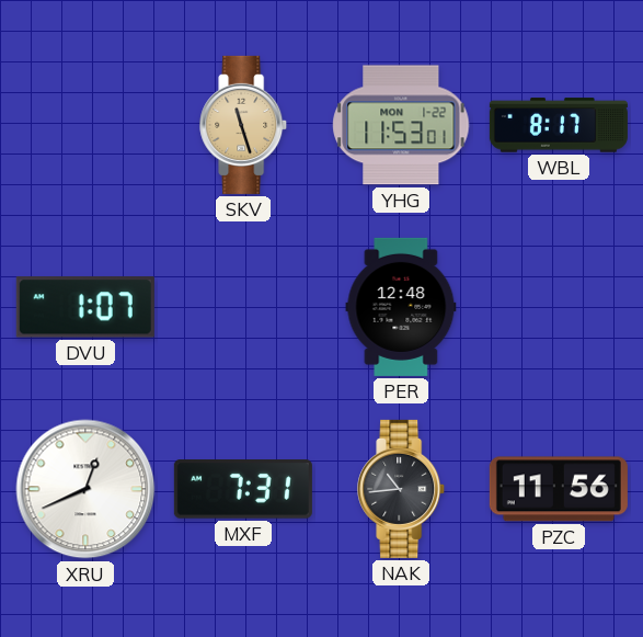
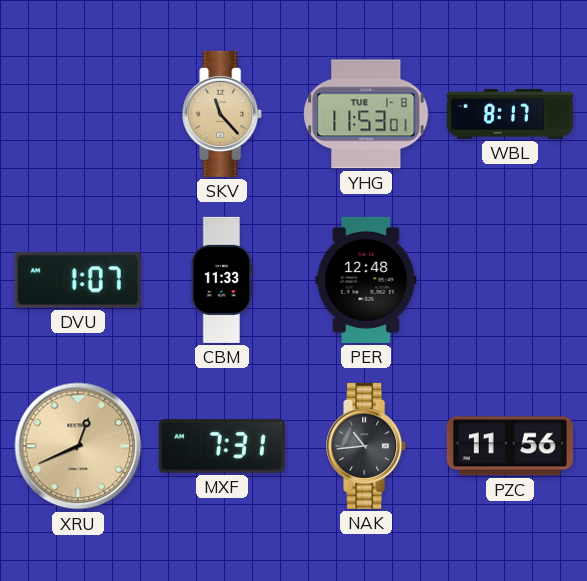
SKV: 11:27 -> 11:23
YHG date: MON 1-22 -> TUE 1-8
CBM: none -> 11:33
XRU dial: white -> champagne
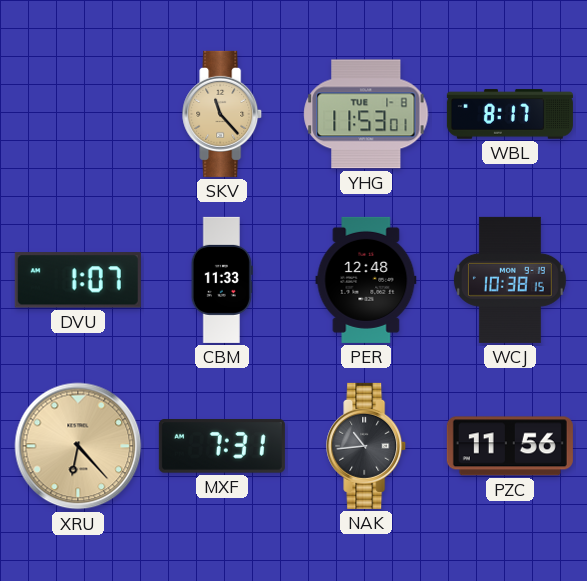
WCJ: none -> 10:38
XRU: 12:41 -> 6:23
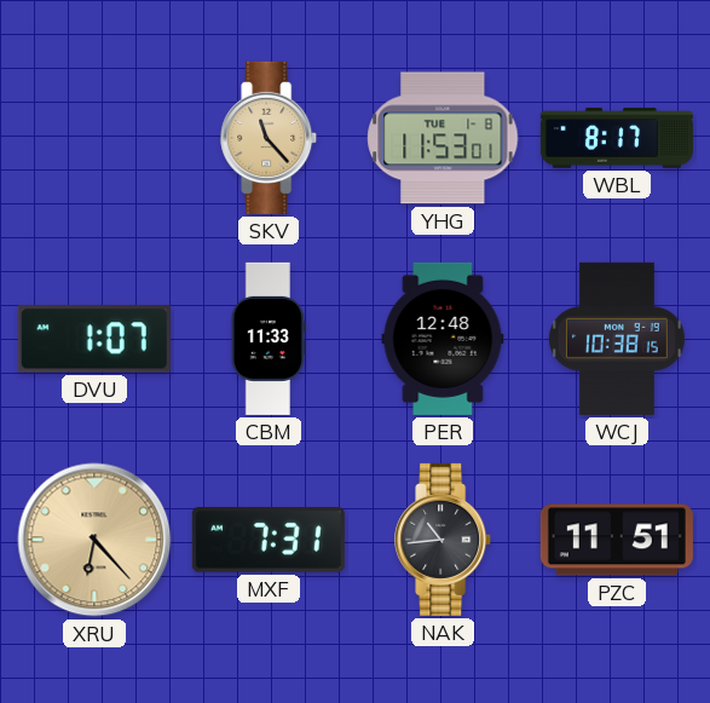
PZC: 11:56 -> 11:51
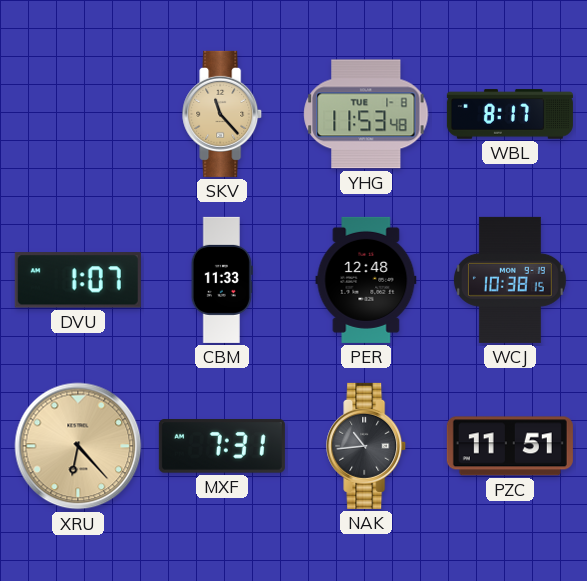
YHG: 11:53:01 -> 11:53:48
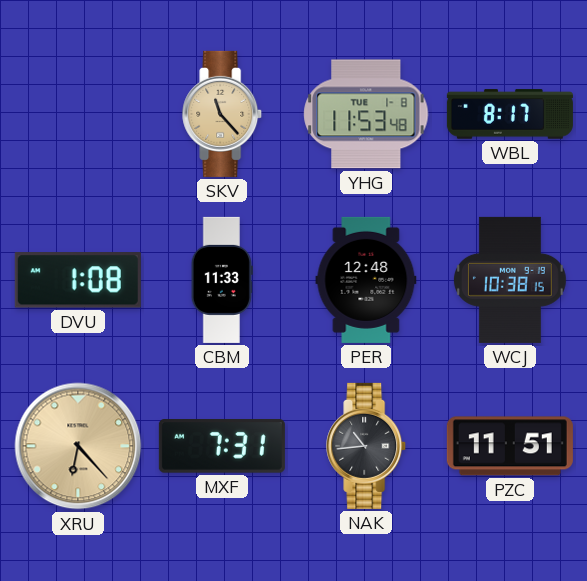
DVU: 1:07 -> 1:08
